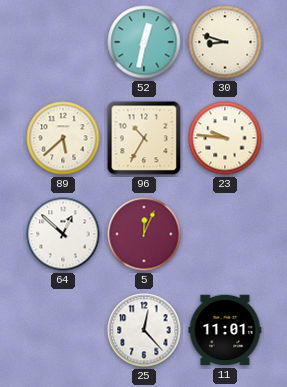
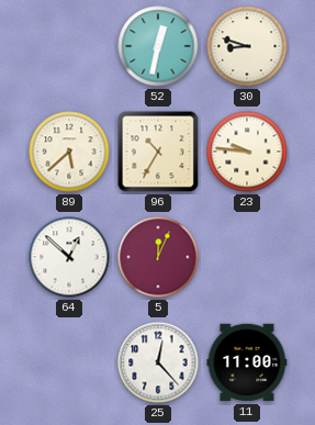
11: 11:01 -> 11:00
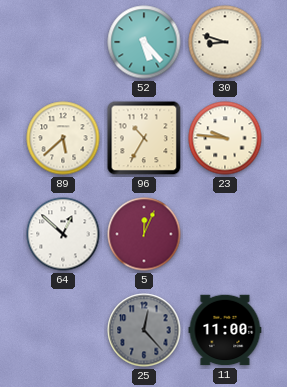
52: 12:32 -> 5:23
25 dial: white -> grey
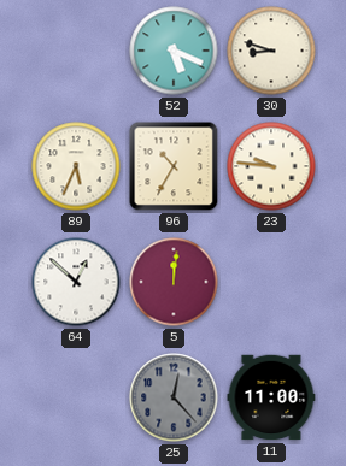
52: 5:23 -> 5:19
89: 5:38 -> 5:34
5: 12:04 -> 12:01
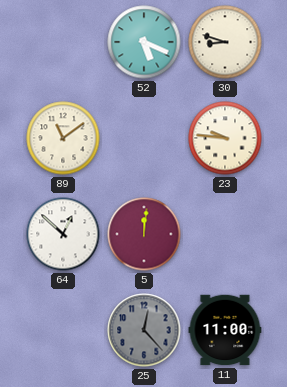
89: 5:34 -> 11:09
96: 10:35 -> none
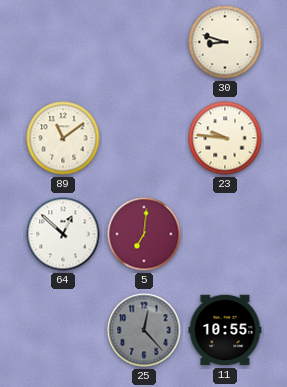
52: 5:19 -> none
5: 12:01 -> 7:01
11: 11:00 -> 10:55
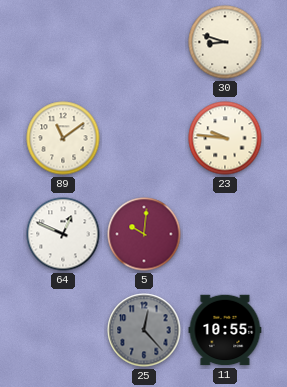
64: 12:52 -> 12:49
5: 7:01 -> 10:01
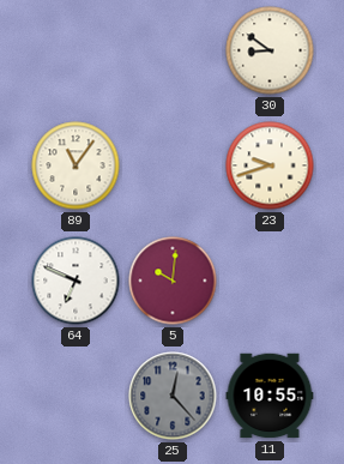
30: 8:48 -> 8:51
89: 11:09 -> 11:06
23: 9:46 -> 9:42
64: 12:49 -> 6:49
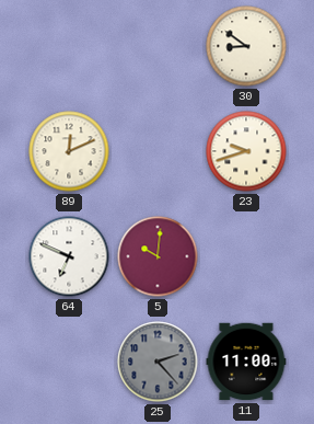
89: 11:06 -> 12:11
25: 12:23 -> 2:23
11: 10:55 -> 11:00
